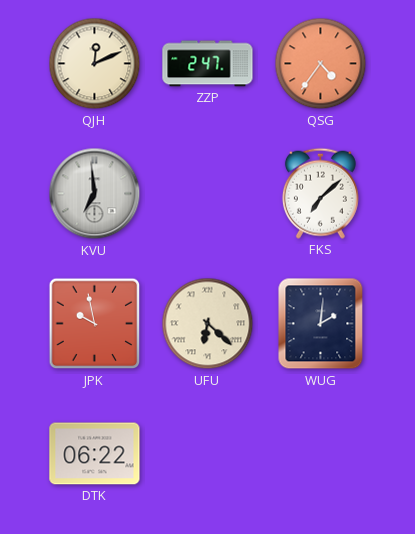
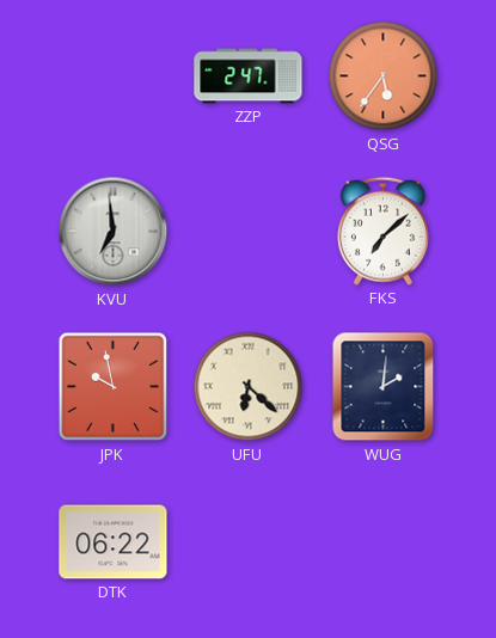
QJH: 12:11 -> none
QSG: 4:36 -> 5:36
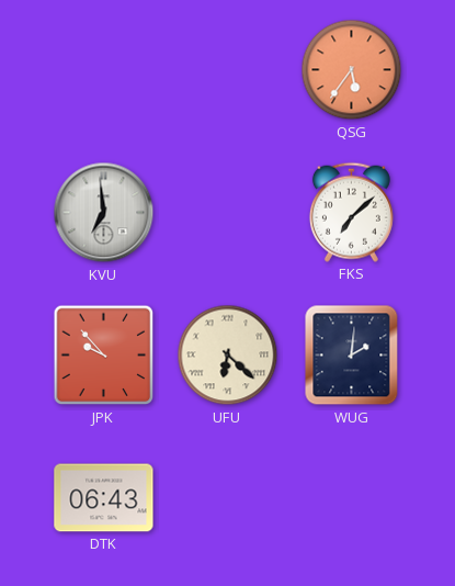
ZZP: 2:47 -> none
JPK: 9:58 -> 9:53
DTK: 06:22 -> 06:43
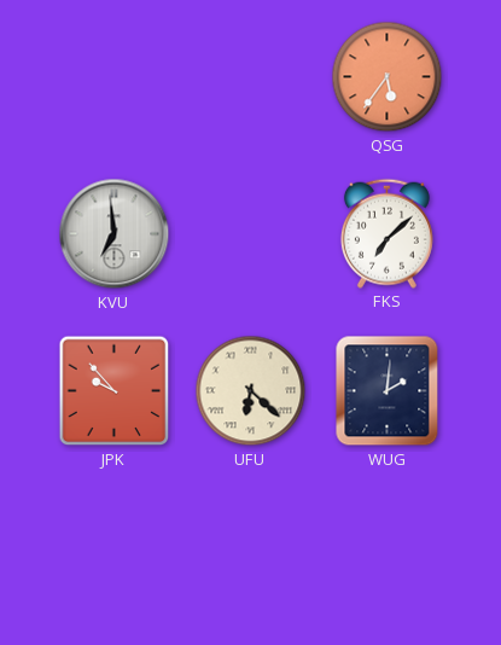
DTK: 06:43 -> none
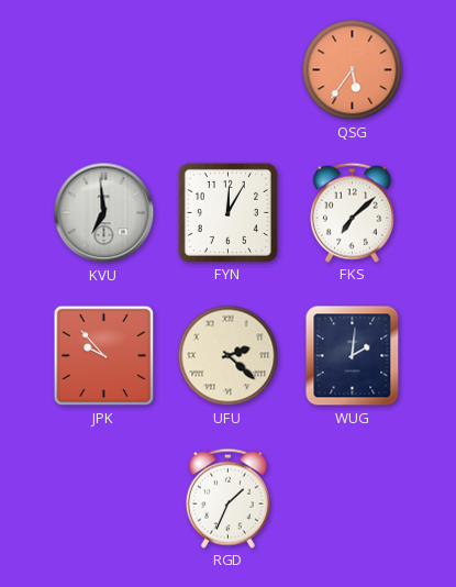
FYN: none -> 12:05
UFU: 6:22 -> 2:22
RGD: none -> 1:34
